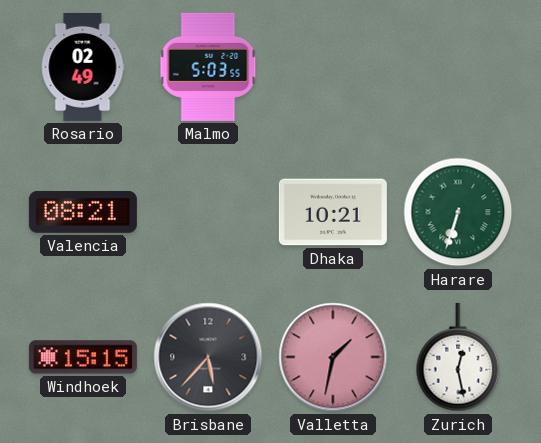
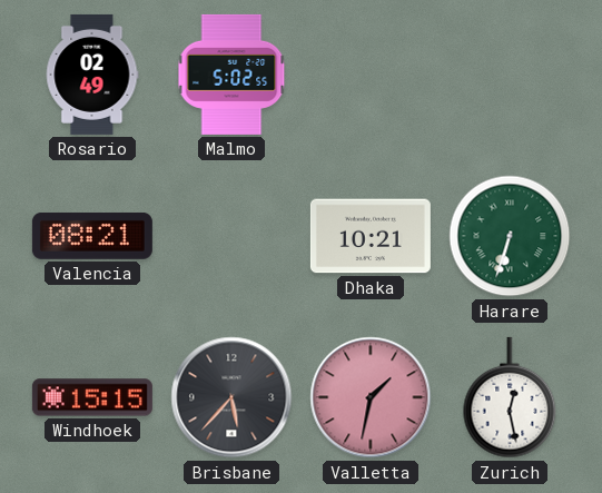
Malmo: 5:03 -> 5:02
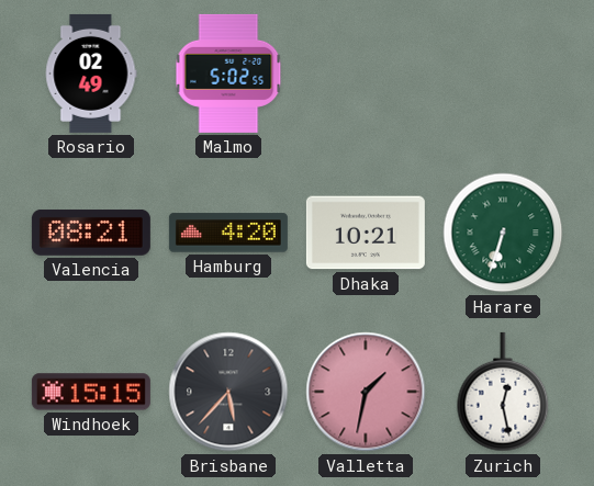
Hamburg: none -> 4:20
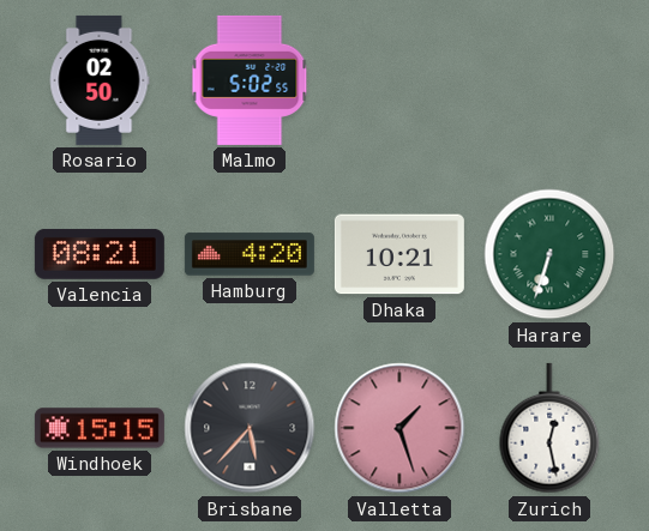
Rosario: 02:49 -> 02:50
Valletta: 1:32 -> 1:27
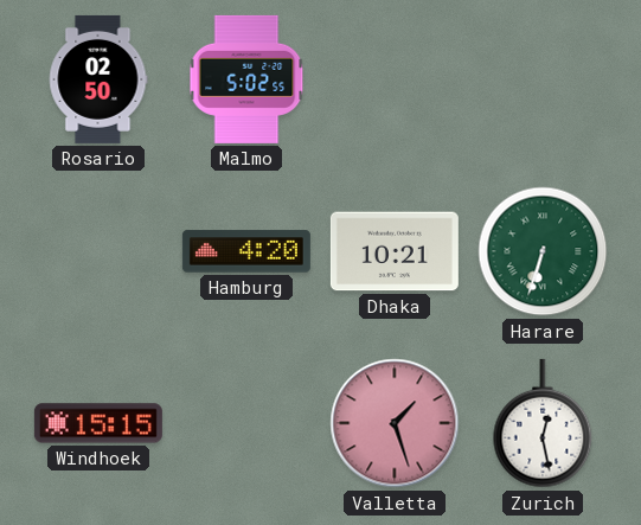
Valencia: 08:21 -> none
Brisbane: 5:37 -> none
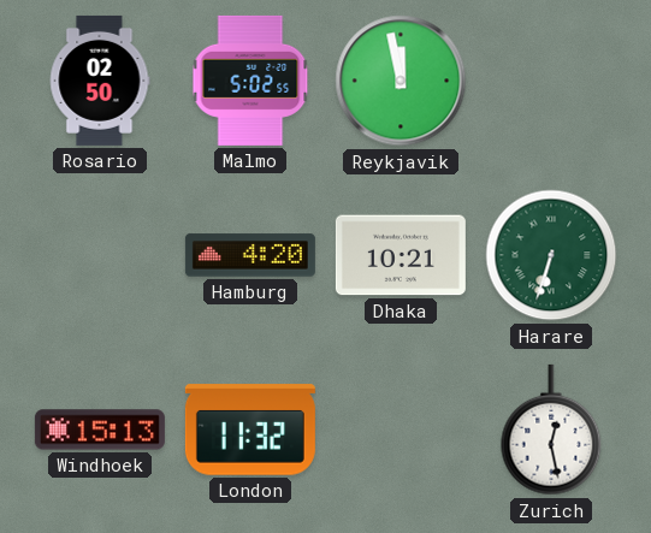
Reykjavik: none -> 11:58
Windhoek: 15:15 -> 15:13
London: none -> 11:32
Valletta: 1:27 -> none
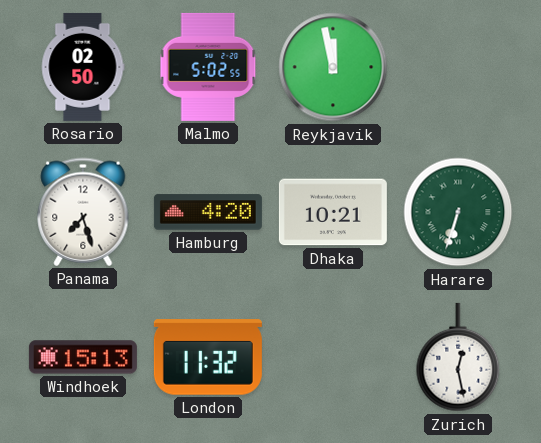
Panama: none -> 7:27
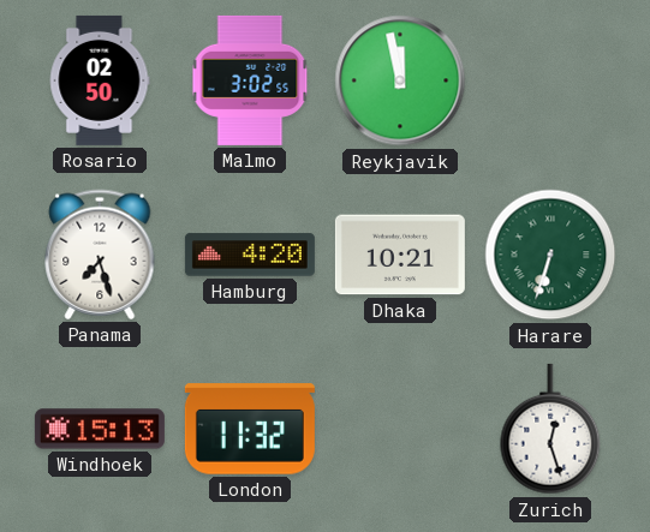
Malmo: 5:02 -> 3:02
Zurich: 12:28 -> 12:27
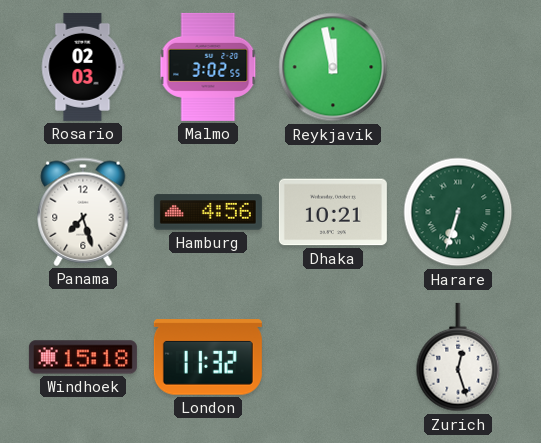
Rosario: 02:50 -> 02:03
Hamburg: 4:20 -> 4:56
Windhoek: 15:13 -> 15:18
